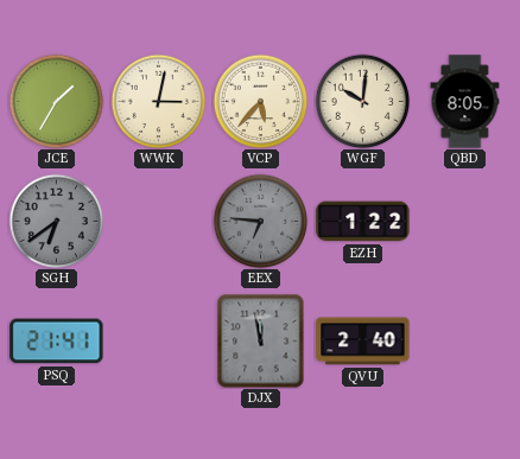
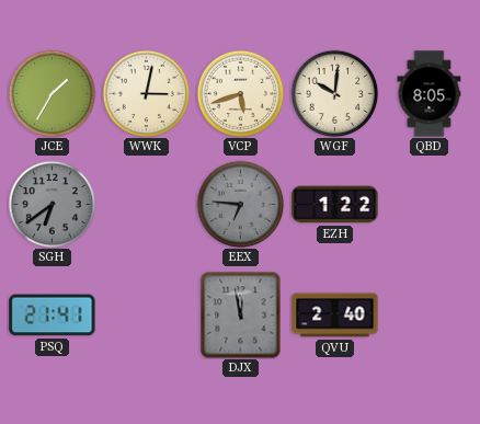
VCP: 5:37 -> 5:42
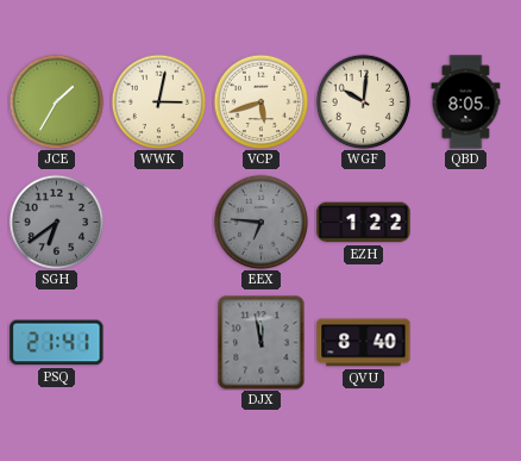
QVU: 2:40 -> 8:40
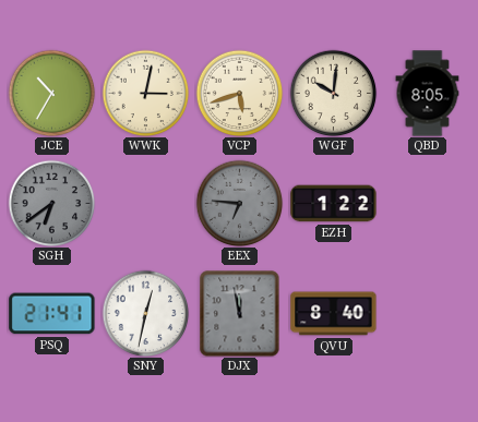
JCE: 1:35 -> 10:35
SNY: none -> 12:32
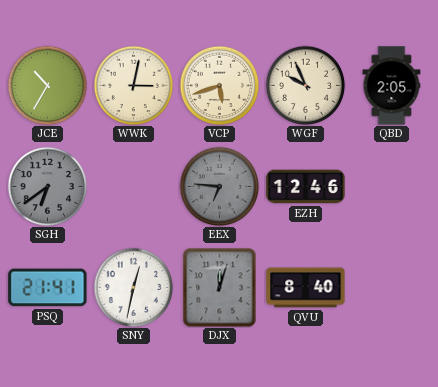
WGF: 10:01 -> 9:56
QBD: 8:05 -> 2:05
EZH: 1:22 -> 12:46
DJX: 11:58 -> 12:03
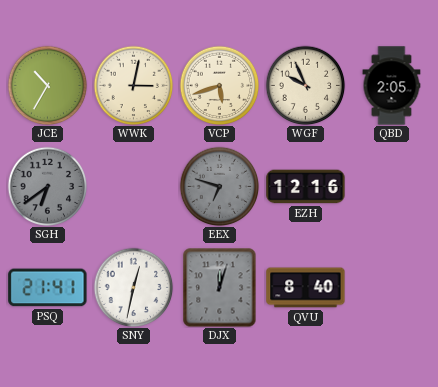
EEX: 6:46 -> 6:48
EZH: 12:46 -> 12:16
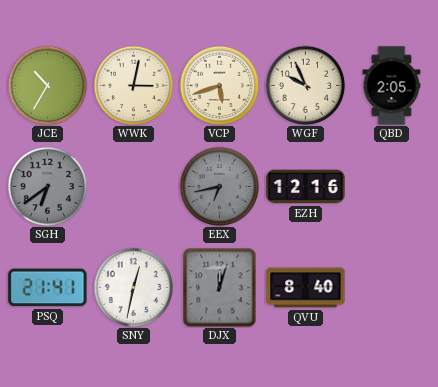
EEX: 6:48 -> 6:43
